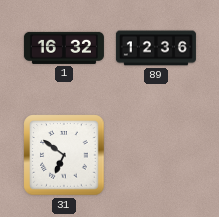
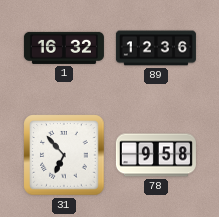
31: 6:51 -> 6:53
78: none -> 9:58
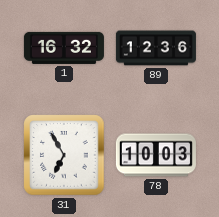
31: 6:53 -> 6:55
78: 9:58 -> 10:03
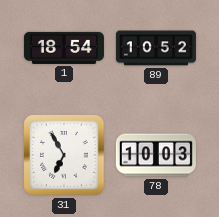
1: 16:32 -> 18:54
89: 12:36 -> 10:52
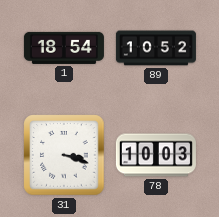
31: 6:55 -> 3:18
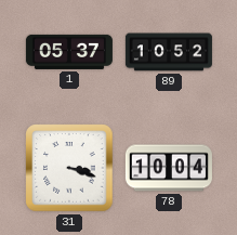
1: 18:54 -> 05:37
78: 10:03 -> 10:04
